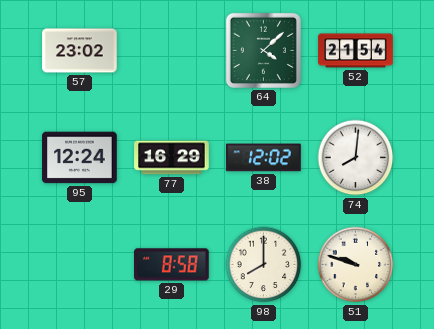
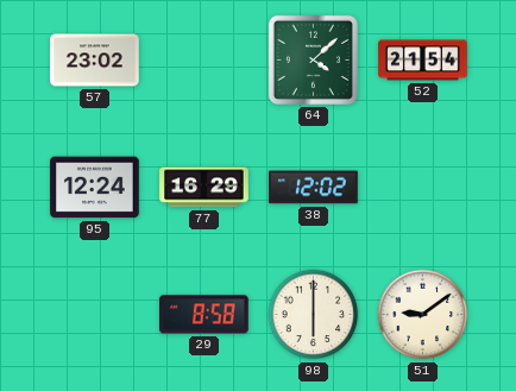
74: 8:01 -> none
98: 8:00 -> 6:00
51: 9:48 -> 9:09
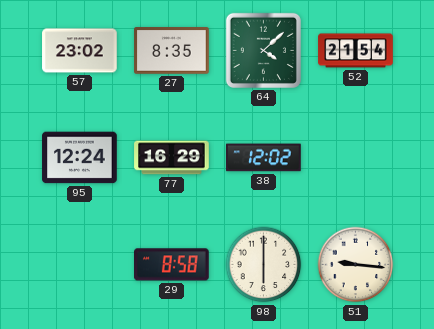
27: none -> 8:35
51: 9:09 -> 9:16
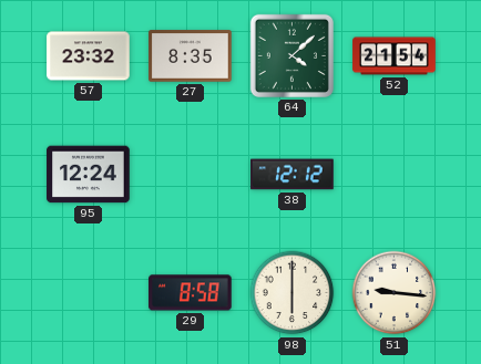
57: 23:02 -> 23:32
77: 16:29 -> none
38: 12:02 -> 12:12
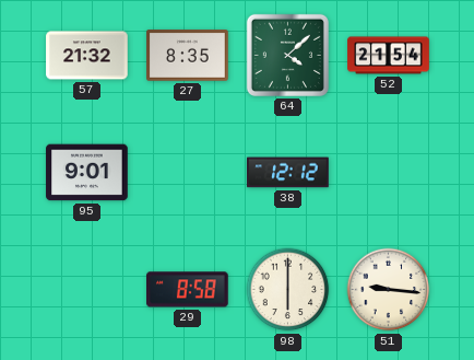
57: 23:32 -> 21:32
95: 12:24 -> 9:01
